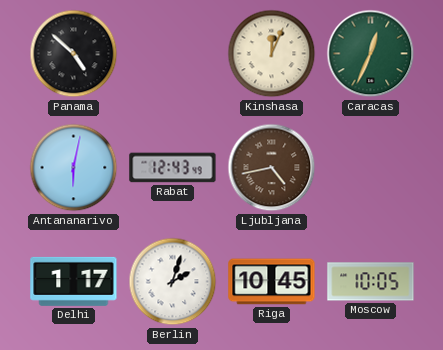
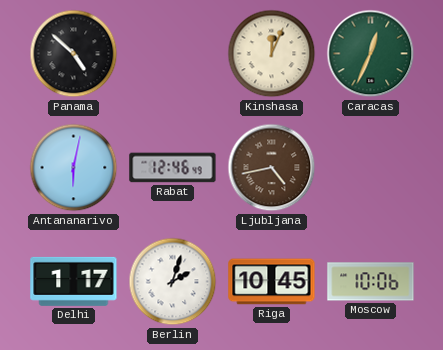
Rabat: 12:43 -> 12:46
Moscow: 10:05 -> 10:06
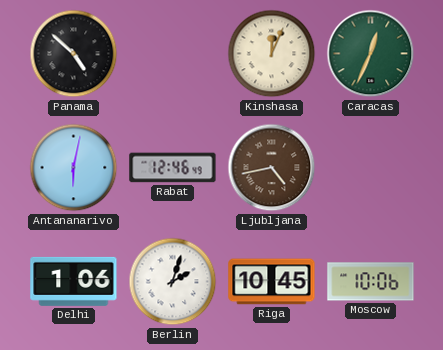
Delhi: 1:17 -> 1:06
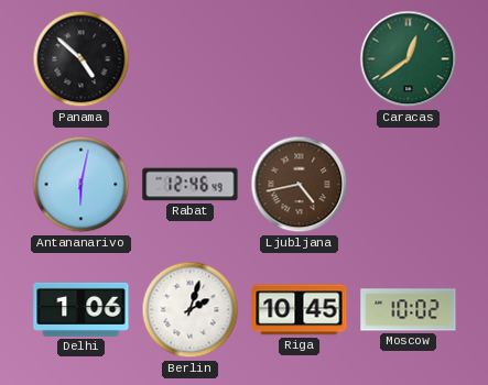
Kinshasa: 12:04 -> none
Caracas: 12:34 -> 12:39
Moscow: 10:06 -> 10:02
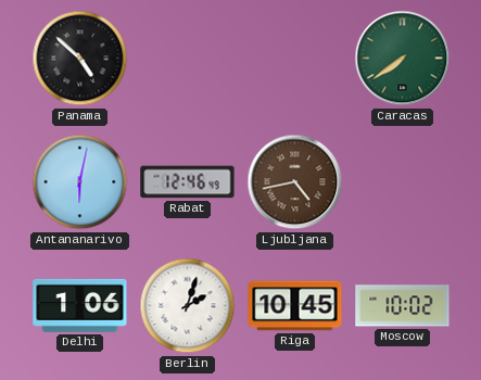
Caracas: 12:39 -> 7:39
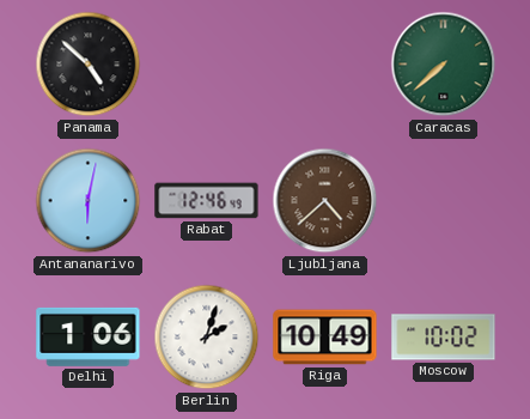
Caracas: 7:39 -> 7:38
Ljubljana: 4:43 -> 4:38
Riga: 10:45 -> 10:49
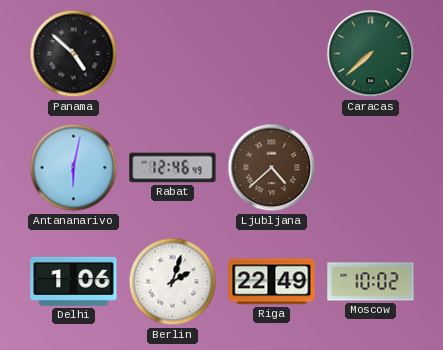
Riga: 10:49 -> 22:49
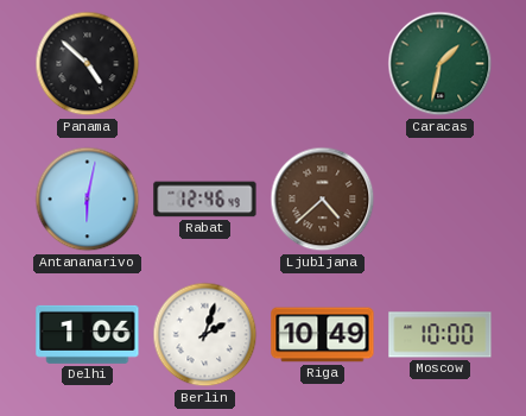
Caracas: 7:38 -> 1:32
Riga: 22:49 -> 10:49
Moscow: 10:02 -> 10:00
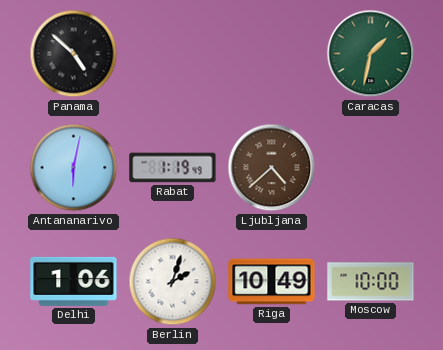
Rabat: 12:46 -> 1:19
